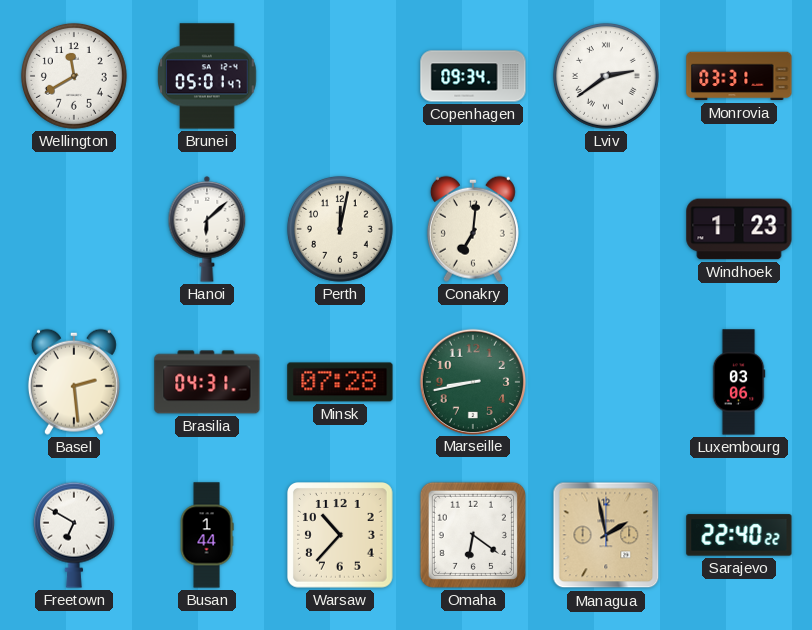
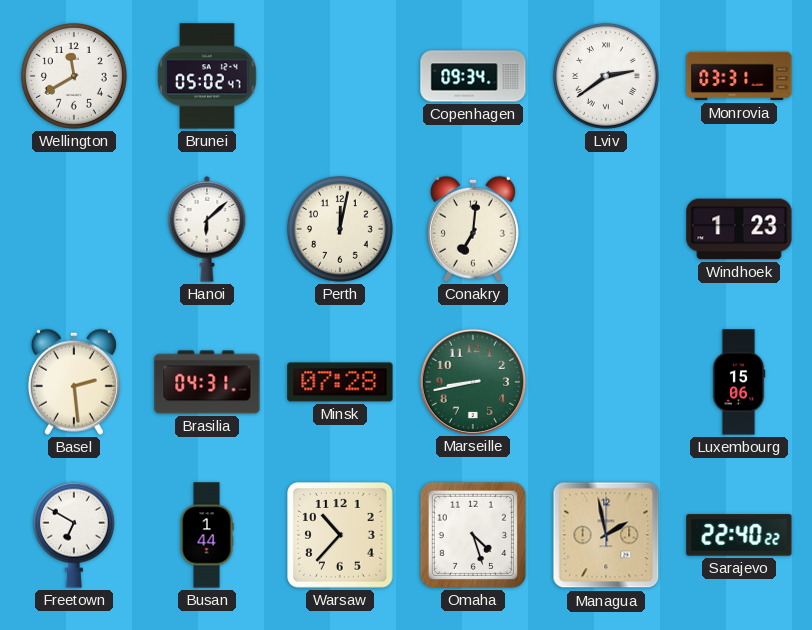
Brunei: 05:01 -> 05:02
Luxembourg: 03:06 -> 15:06
Omaha: 6:21 -> 4:27
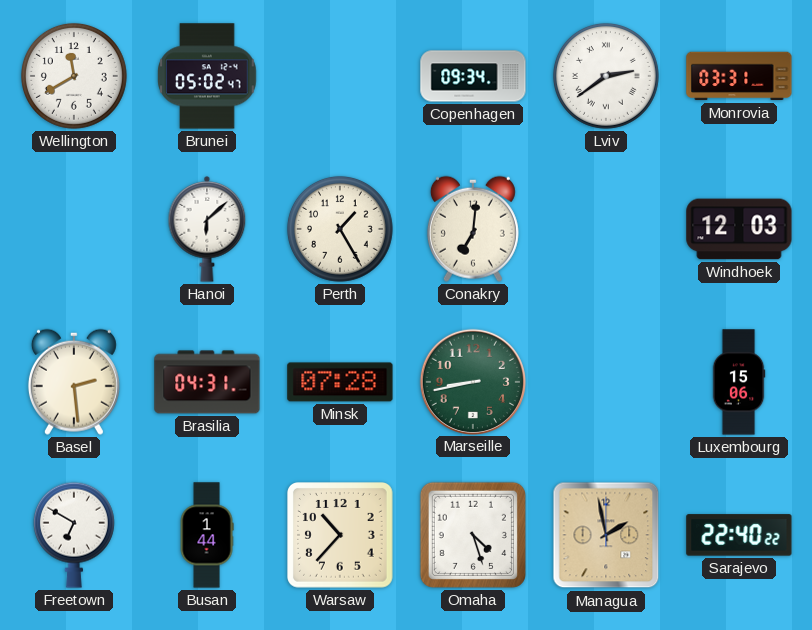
Perth: 12:02 -> 1:25
Windhoek: 1:23 -> 12:03
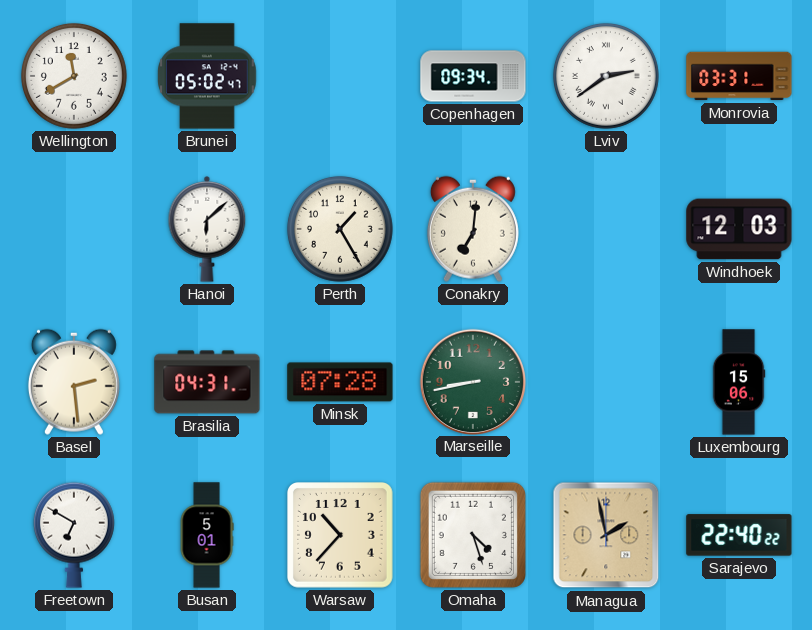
Busan: 1:44 -> 5:01
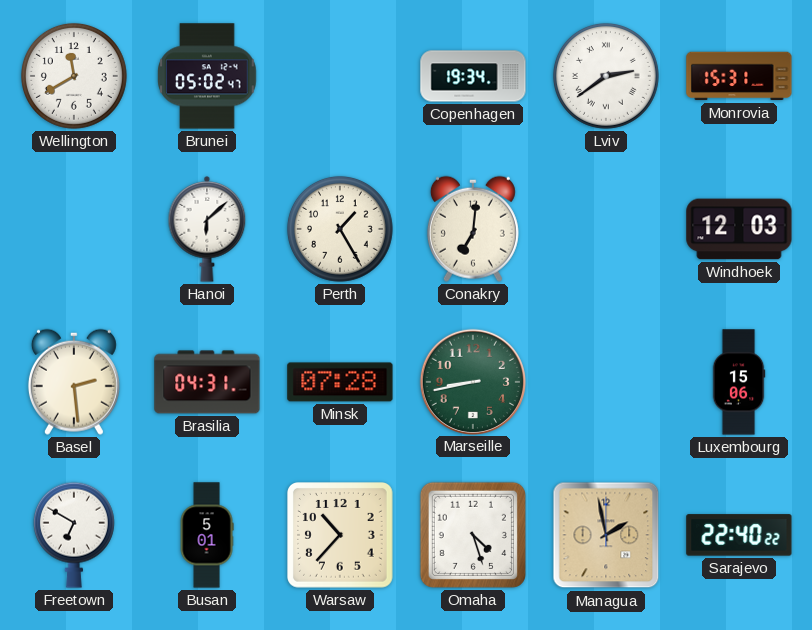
Copenhagen: 09:34 -> 19:34
Monrovia: 03:31 -> 15:31
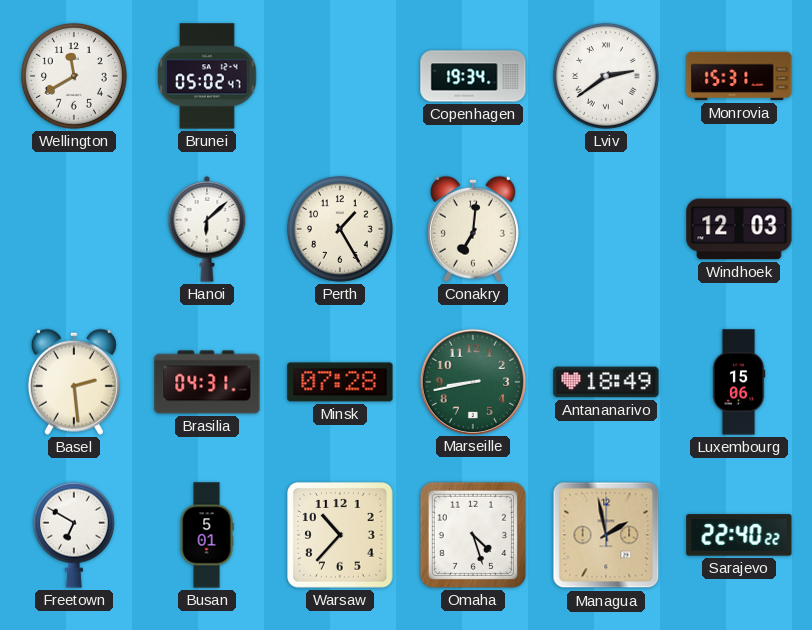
Antananarivo: none -> 18:49
